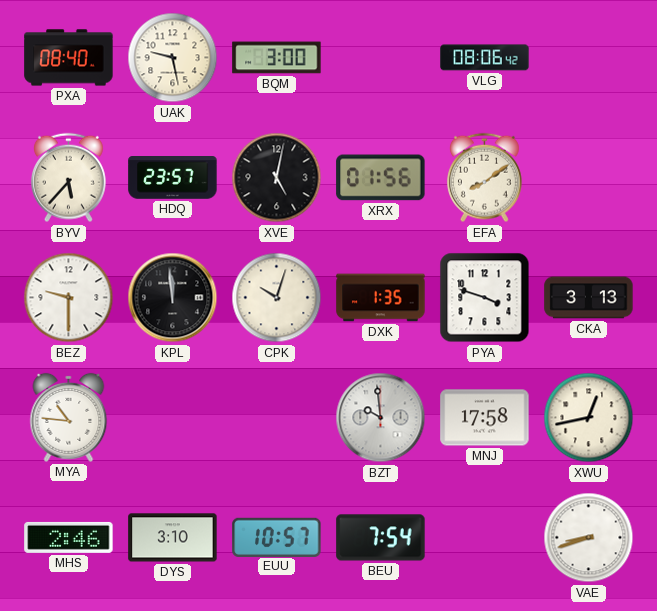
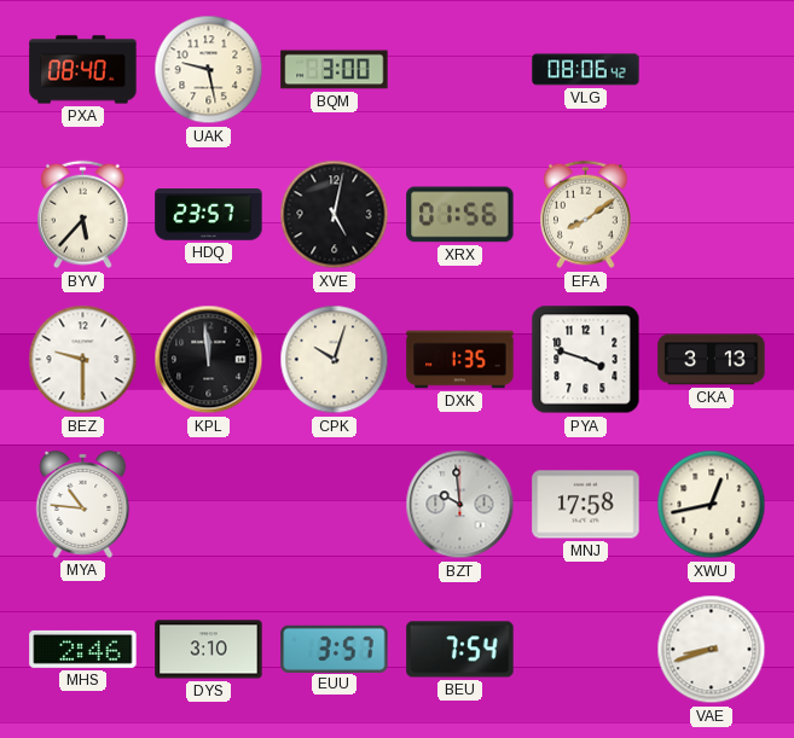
EUU: 10:57 -> 3:57
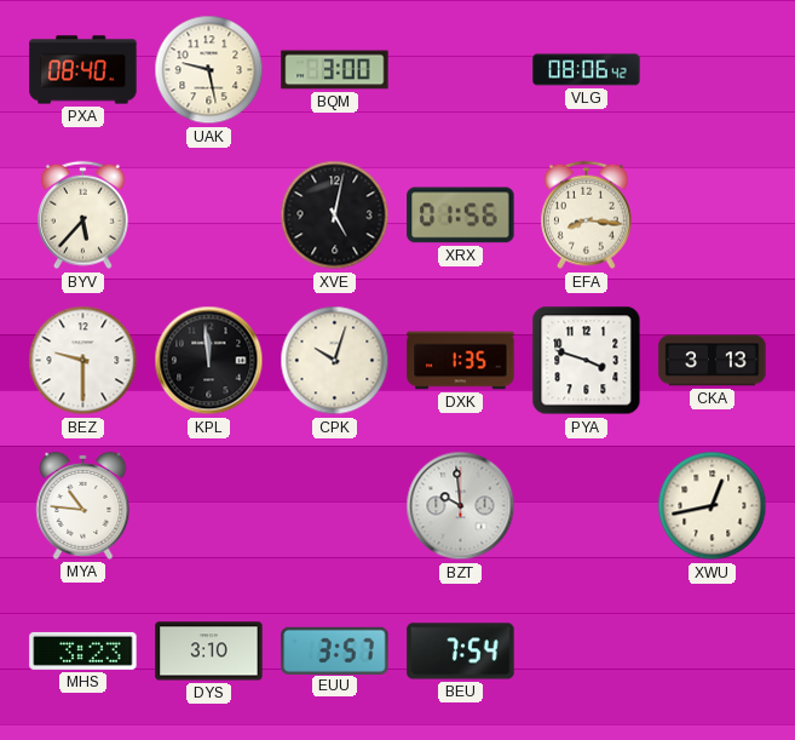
HDQ: 23:57 -> none
EFA: 8:09 -> 8:16
MNJ: 17:58 -> none
MHS: 2:46 -> 3:23
VAE: 8:42 -> none
